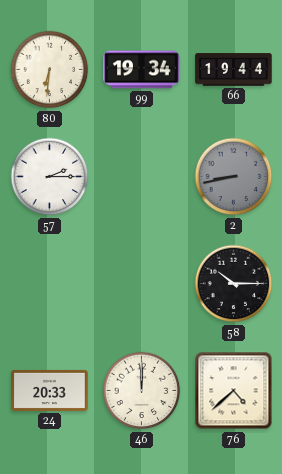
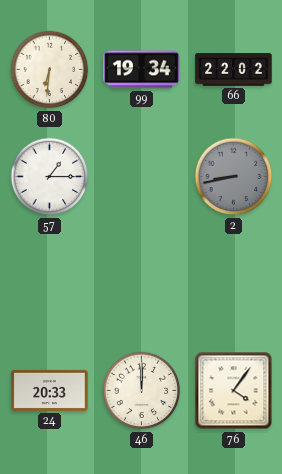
66: 19:44 -> 22:02
57: 2:15 -> 1:15
58: 10:15 -> none
76: 4:38 -> 4:06
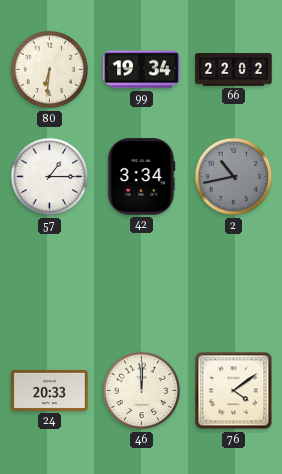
42: none -> 3:34
2: 8:43 -> 10:43
76: 4:06 -> 4:09
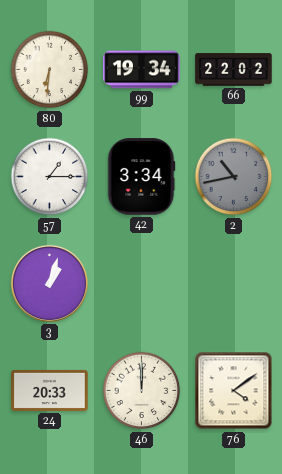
3: none -> 1:03
